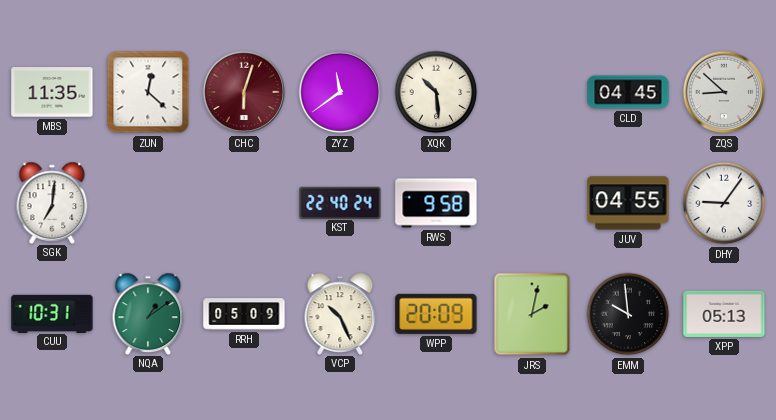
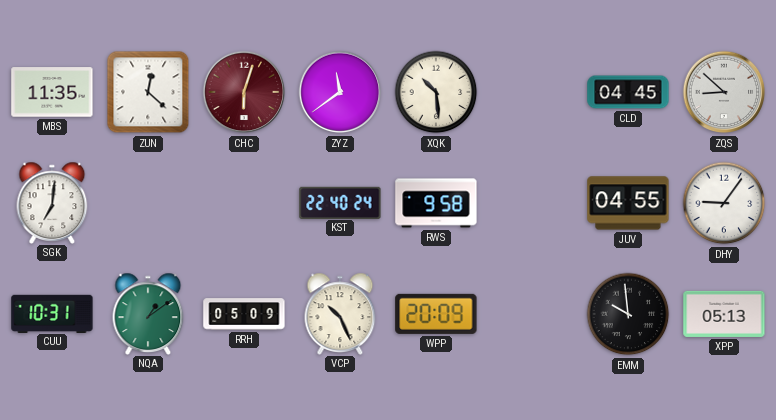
JRS: 2:02 -> none
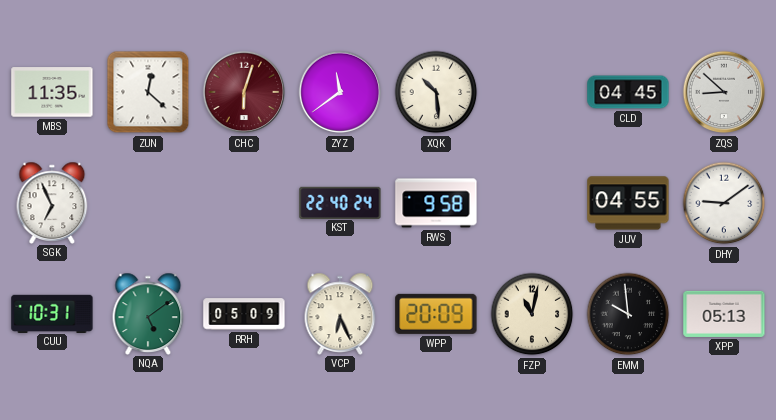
SGK: 7:01 -> 6:56
DHY: 9:06 -> 9:09
NQA: 1:09 -> 5:09
VCP: 10:26 -> 6:26
FZP: none -> 11:02
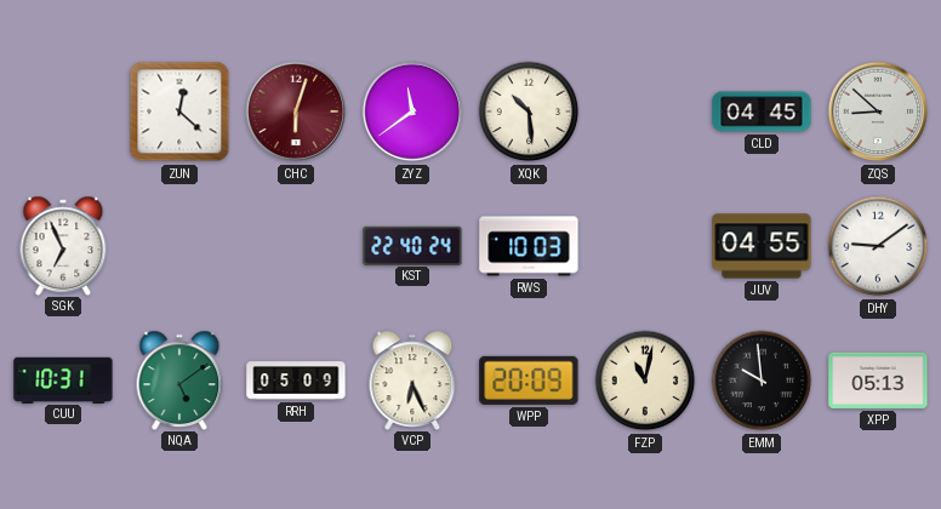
MBS: 11:35 -> none
RWS: 9:58 -> 10:03
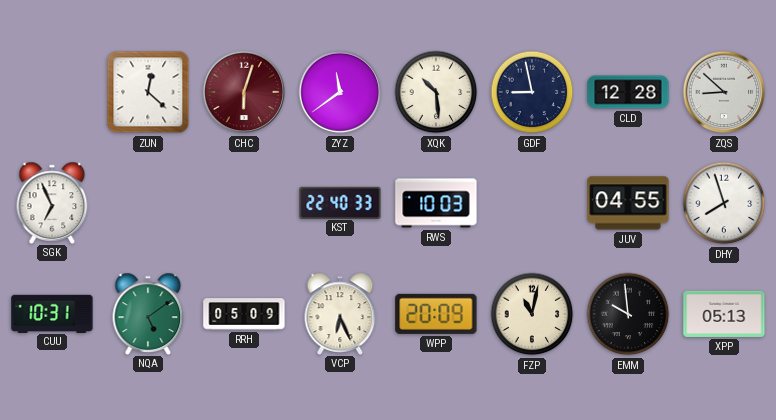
GDF: none -> 8:58
CLD: 04:45 -> 12:28
KST: 22:40:24 -> 22:40:33
DHY: 9:09 -> 7:57
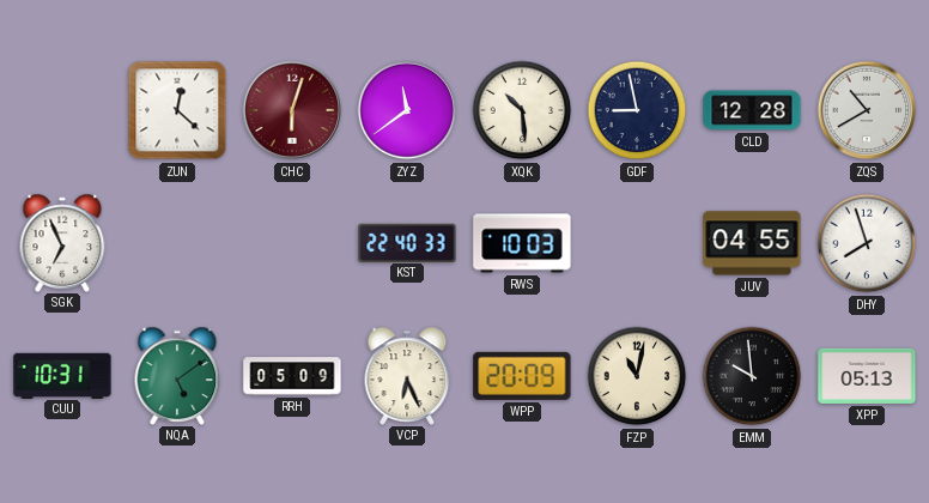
ZQS: 8:52 -> 10:40
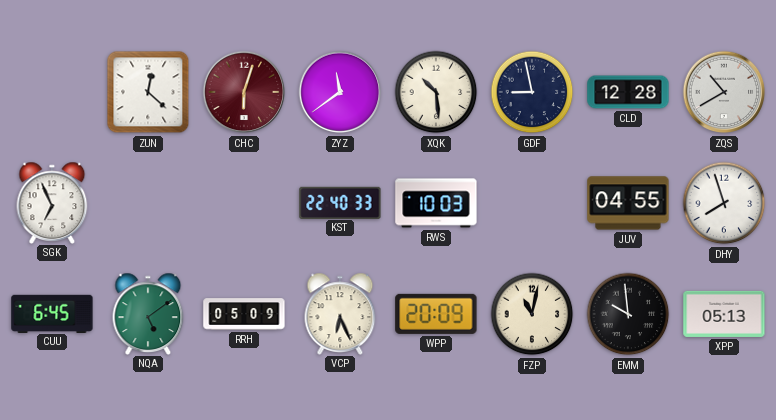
CUU: 10:31 -> 6:45
